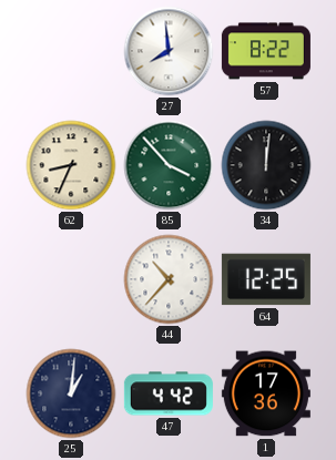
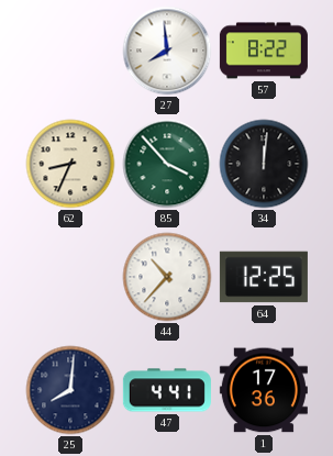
25: 1:01 -> 8:01
47: 4:42 -> 4:41
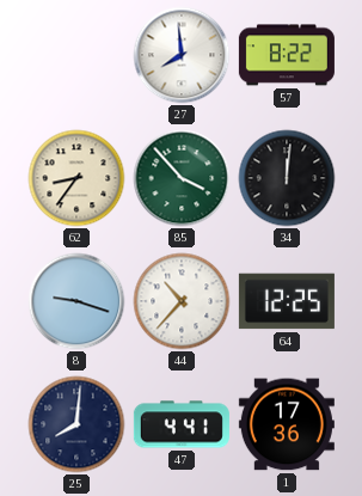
62: 8:34 -> 8:36
8: none -> 9:18
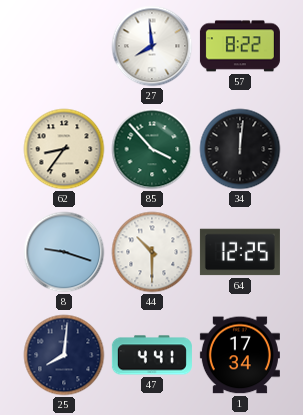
44: 10:37 -> 10:30
1: 17:36 -> 17:34
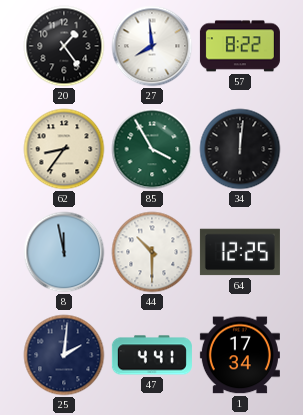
20: none -> 1:24
85: 3:53 -> 3:55
8: 9:18 -> 11:58
25: 8:01 -> 2:01
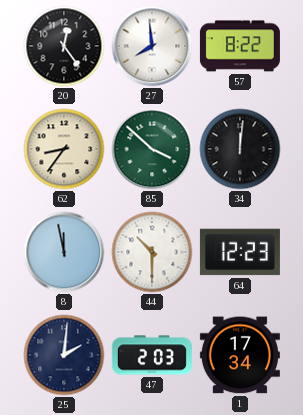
20: 1:24 -> 12:24
85: 3:55 -> 3:52
64: 12:25 -> 12:23
47: 4:41 -> 2:03
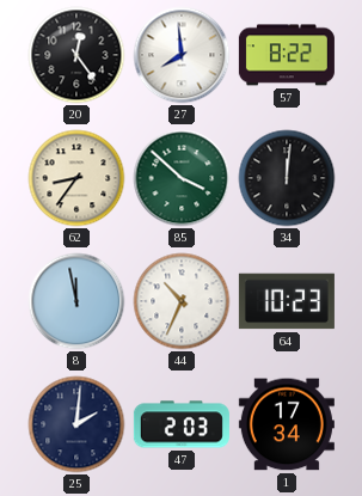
44: 10:30 -> 10:34
64: 12:23 -> 10:23
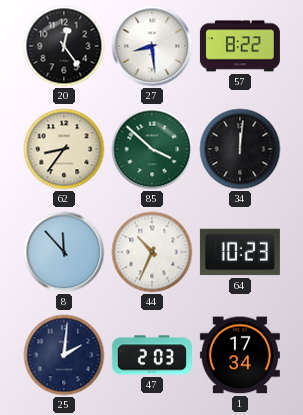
27: 7:59 -> 8:29
8: 11:58 -> 11:53
